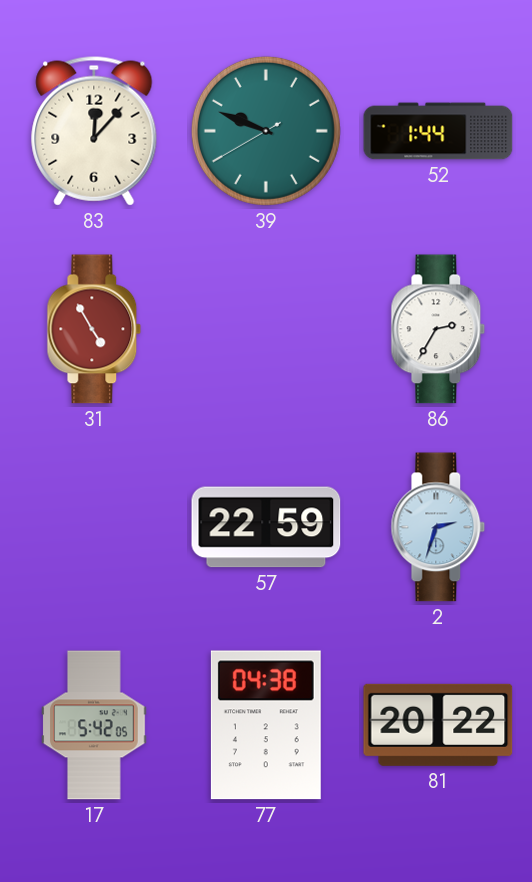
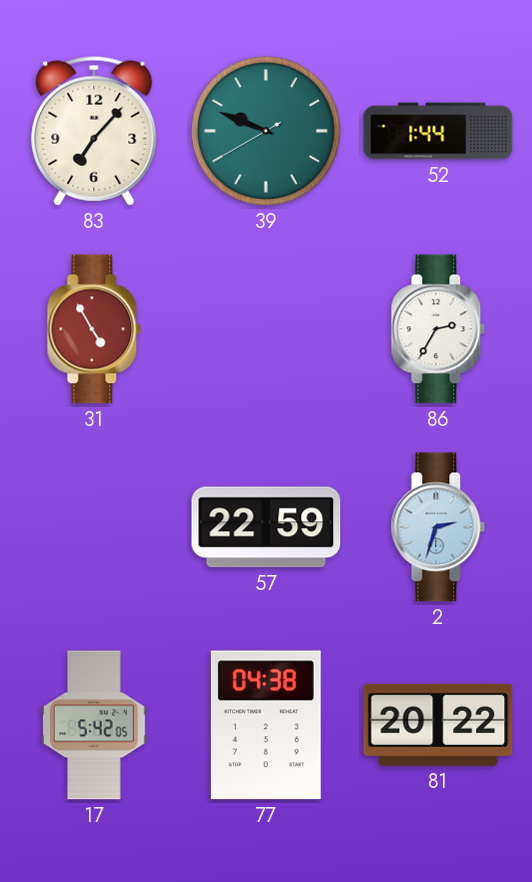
83: 12:07 -> 7:07
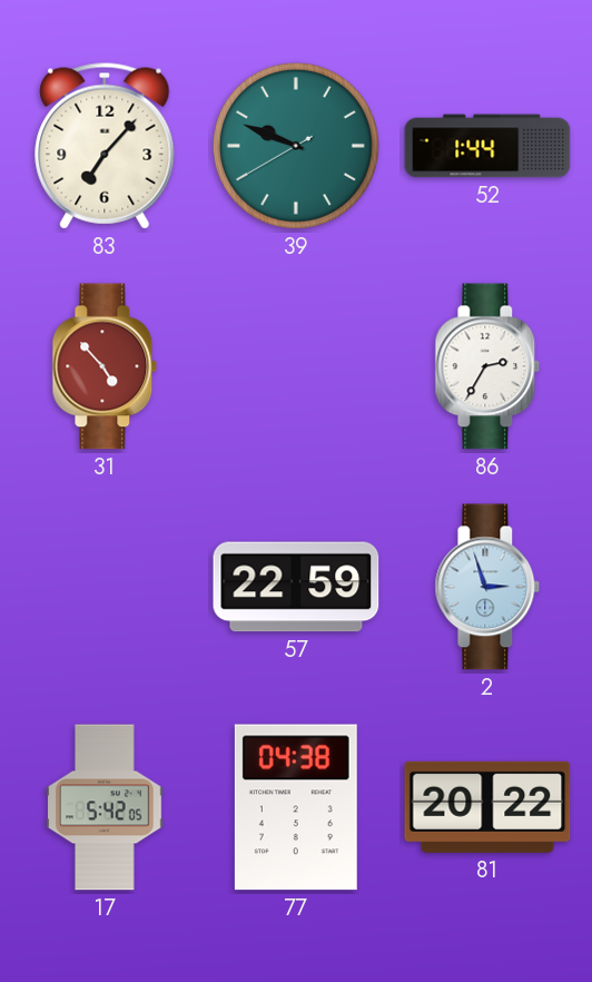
31: 4:55 -> 4:53
2: 2:33 -> 2:57
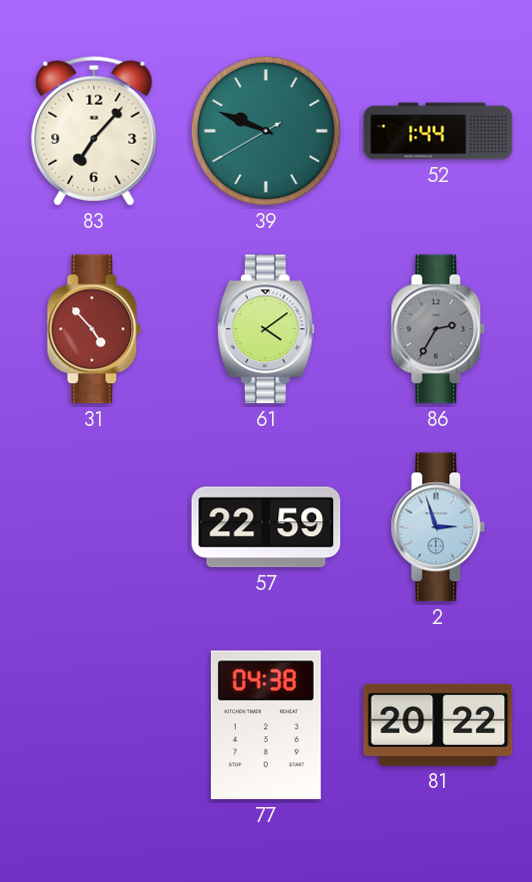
61: none -> 4:09
86 dial: white -> grey
17: 5:42 -> none
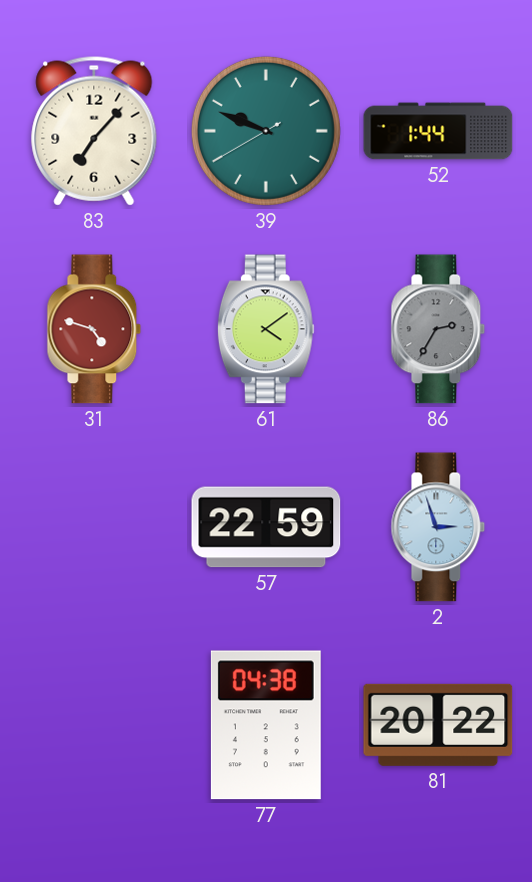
31: 4:53 -> 4:48
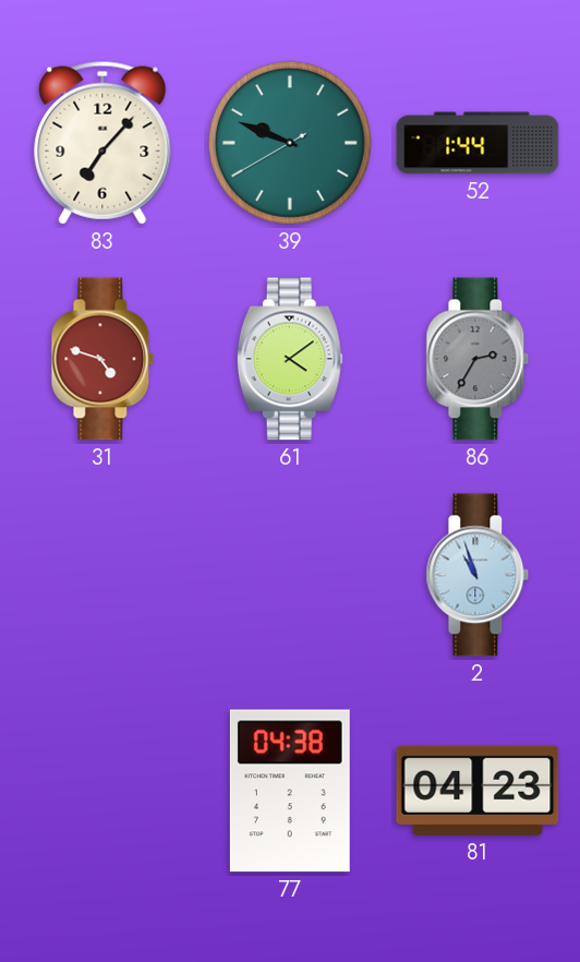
57: 22:59 -> none
2: 2:57 -> 10:57
81: 20:22 -> 04:23
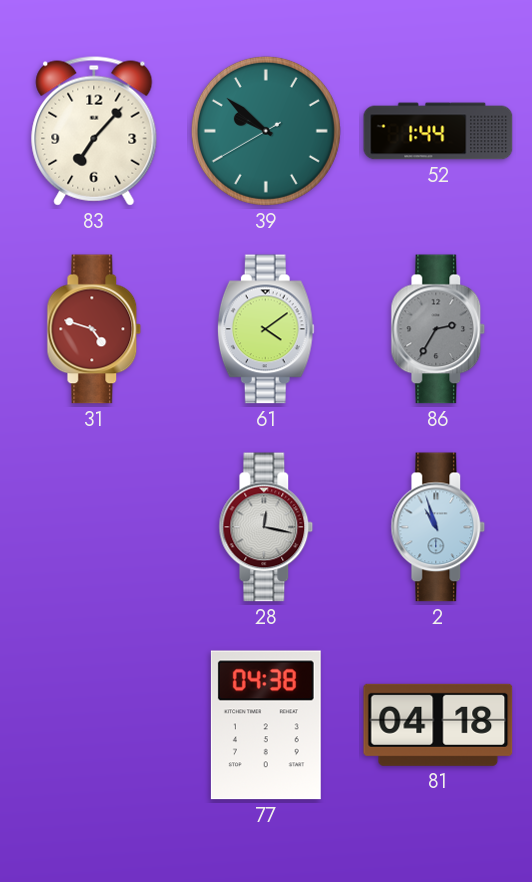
39: 9:48 -> 9:51
28: none -> 12:17
81: 04:23 -> 04:18
